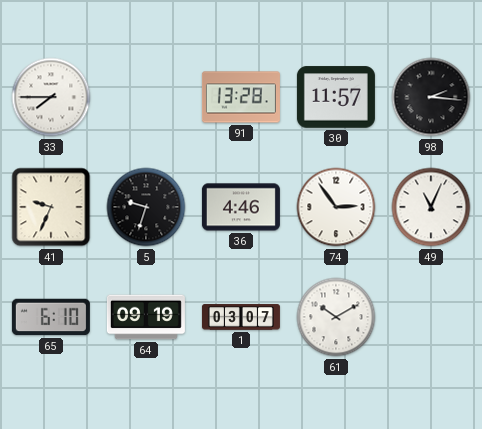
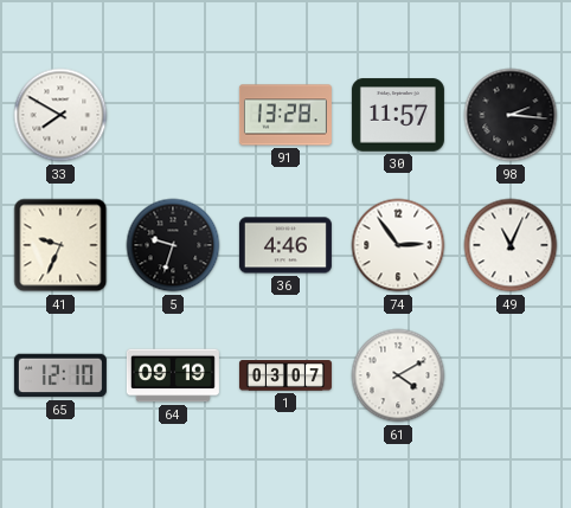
33: 7:45 -> 7:50
65: 6:10 -> 12:10
61: 10:10 -> 4:10
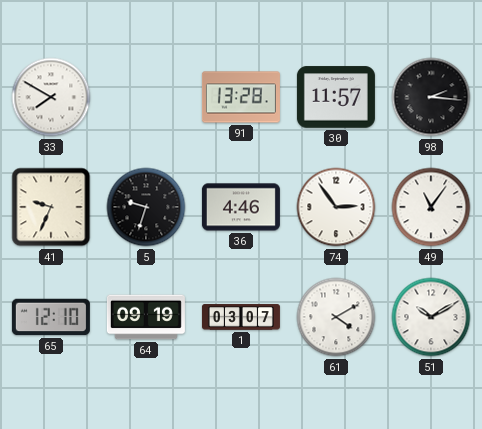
49: 11:04 -> 11:06
51: none -> 10:10
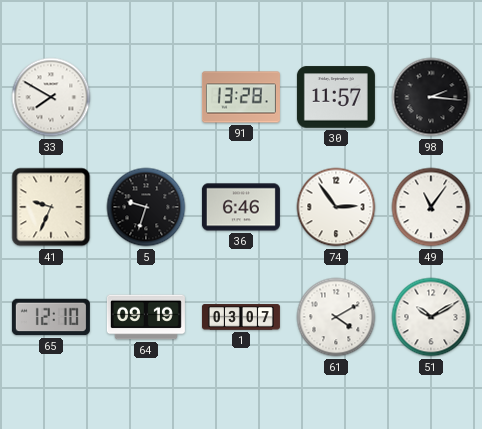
36: 4:46 -> 6:46
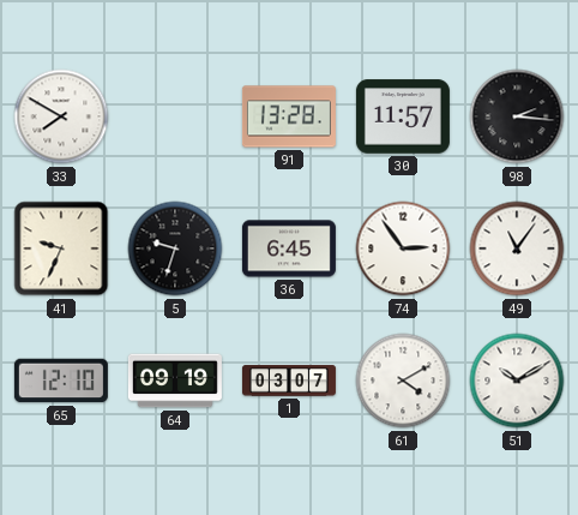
36: 6:46 -> 6:45
